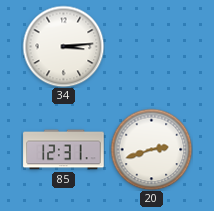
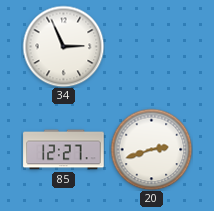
34: 3:14 -> 2:56
85: 12:31 -> 12:27
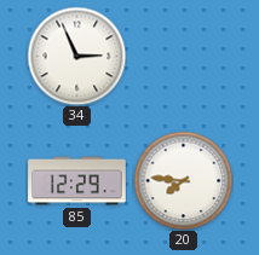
85: 12:27 -> 12:29
20: 2:42 -> 7:46
